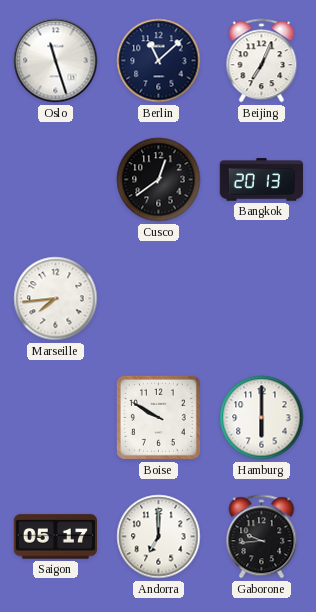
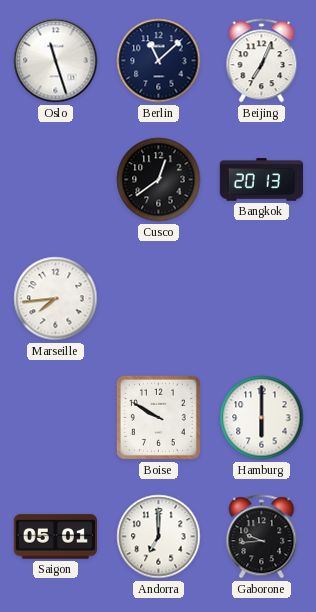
Saigon: 05:17 -> 05:01
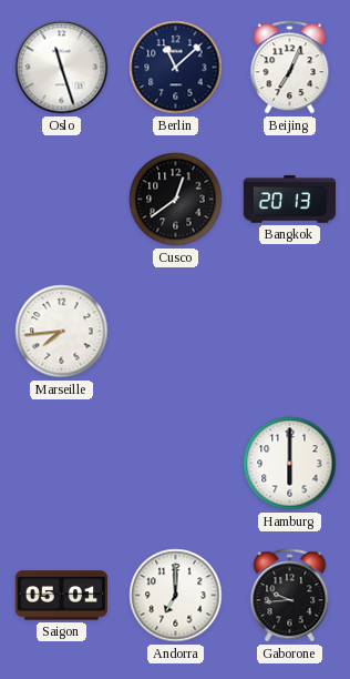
Boise: 9:50 -> none
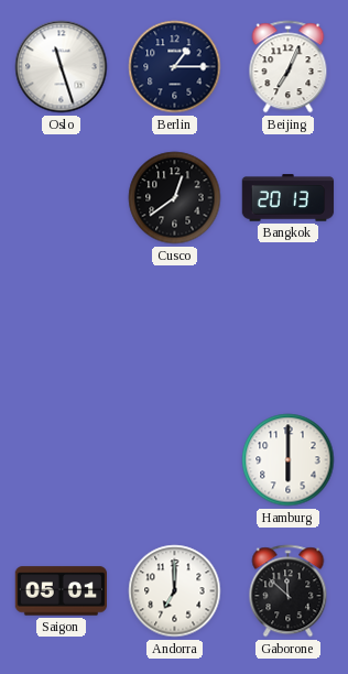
Berlin: 11:08 -> 1:15
Marseille: 7:44 -> none
Gaborone: 9:44 -> 11:52
